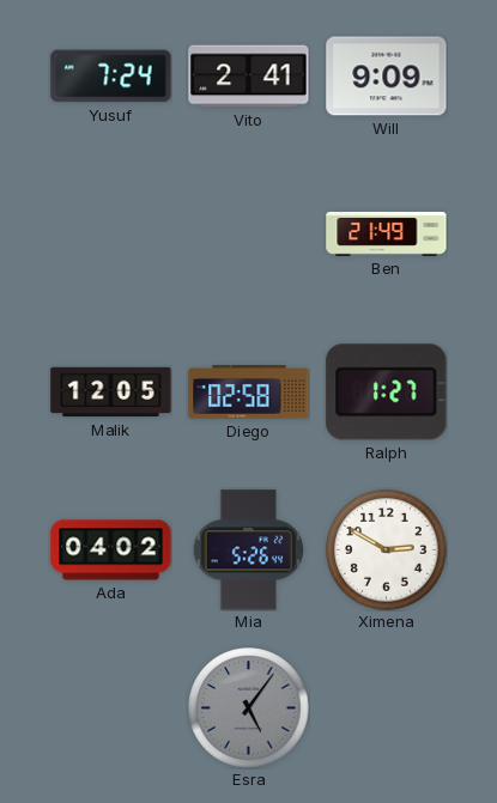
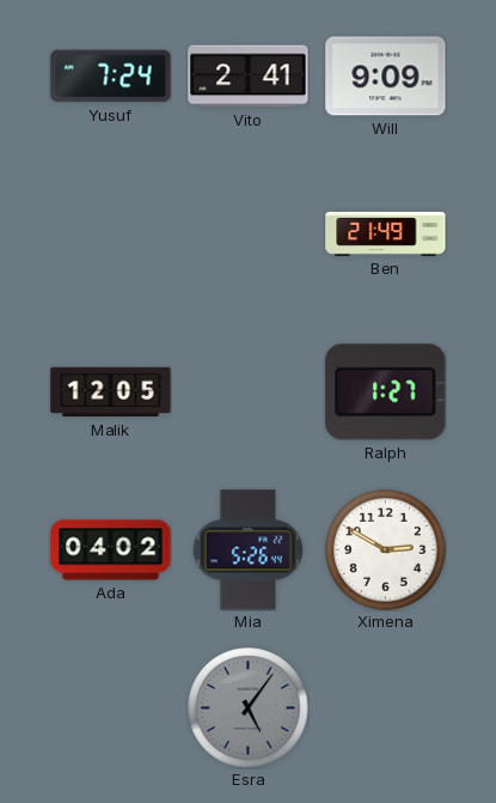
Diego: 02:58 -> none
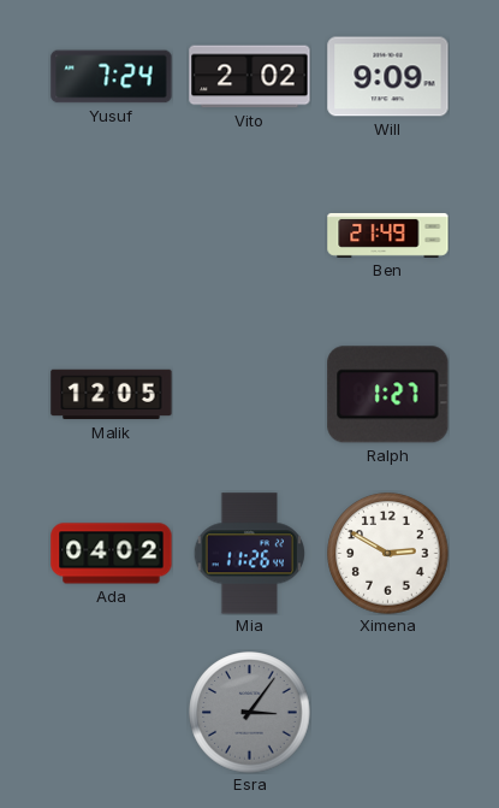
Vito: 2:41 -> 2:02
Mia: 5:26 -> 11:26
Esra: 5:06 -> 3:06
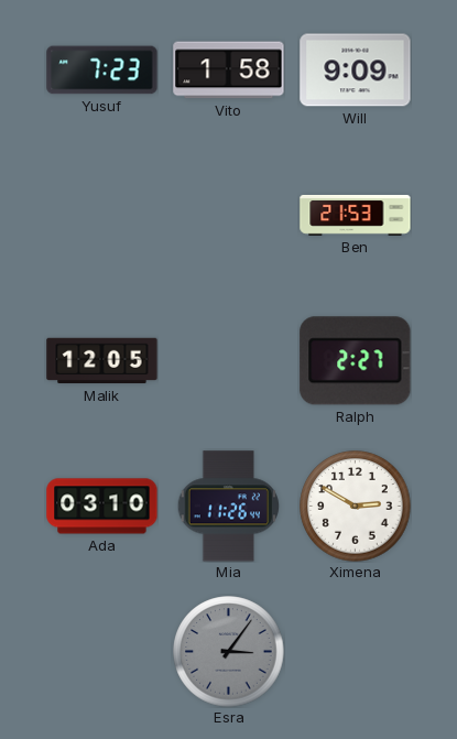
Yusuf: 7:24 -> 7:23
Vito: 2:02 -> 1:58
Ben: 21:49 -> 21:53
Ralph: 1:27 -> 2:27
Ada: 04:02 -> 03:10
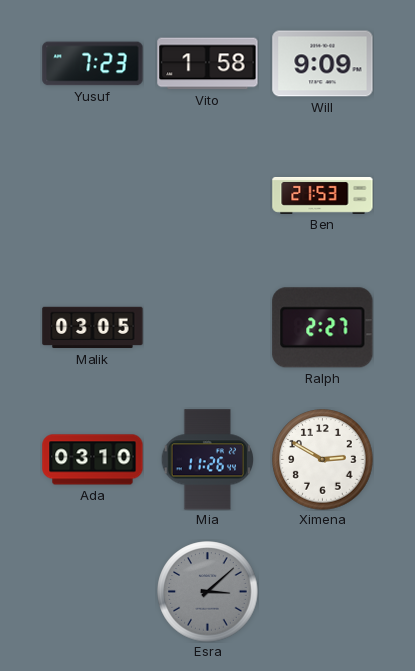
Malik: 12:05 -> 03:05
Esra: 3:06 -> 3:08
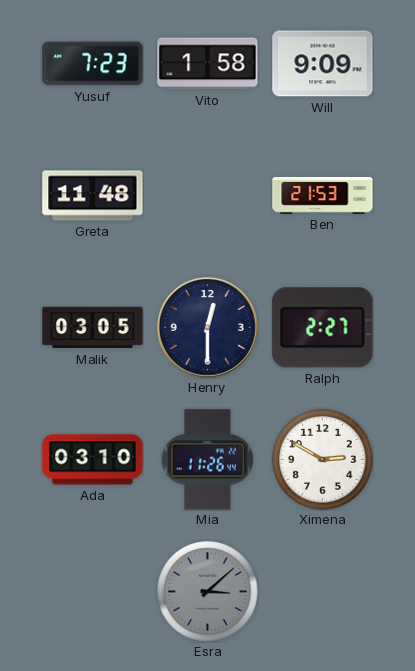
Greta: none -> 11:48
Henry: none -> 12:30
